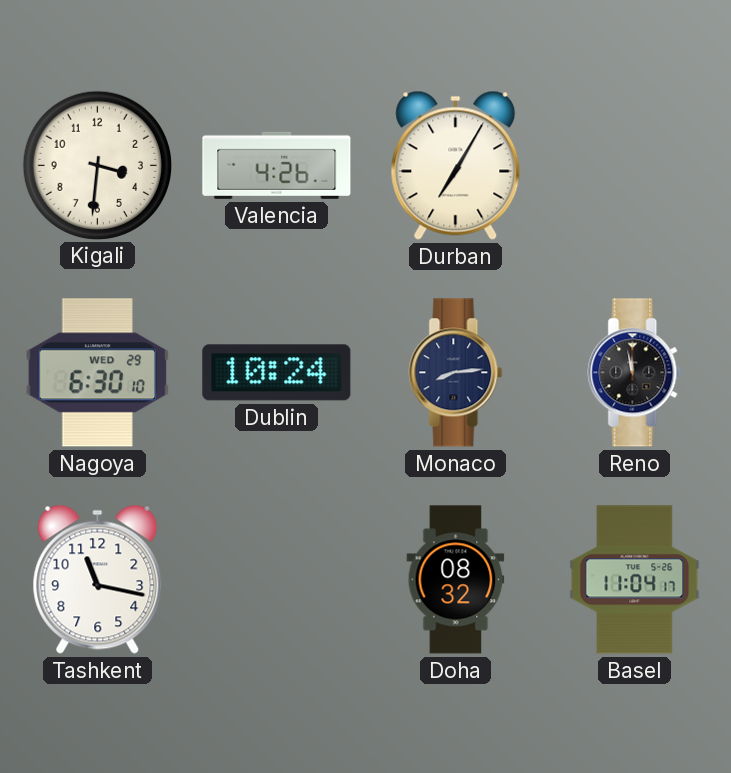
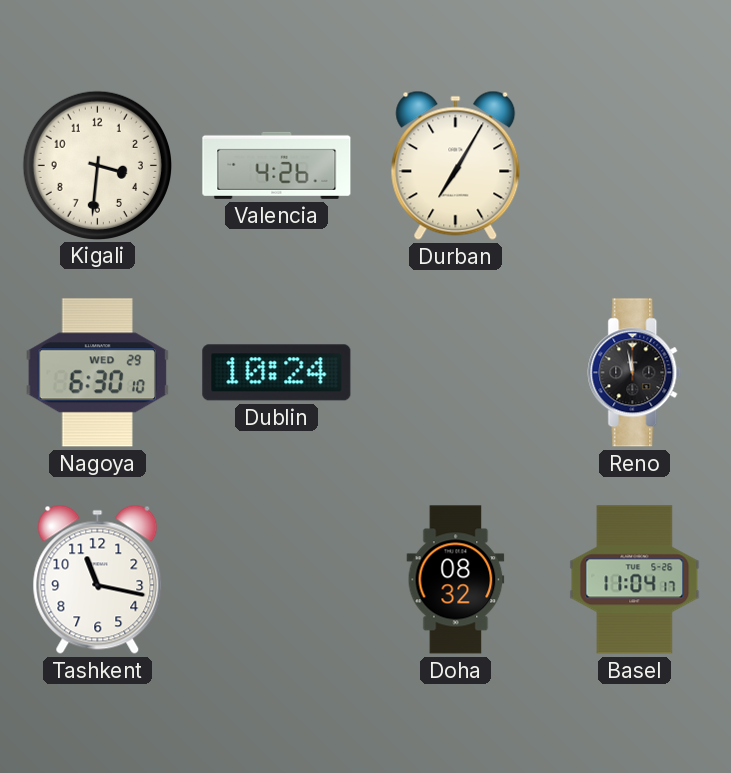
Monaco: 8:14 -> none
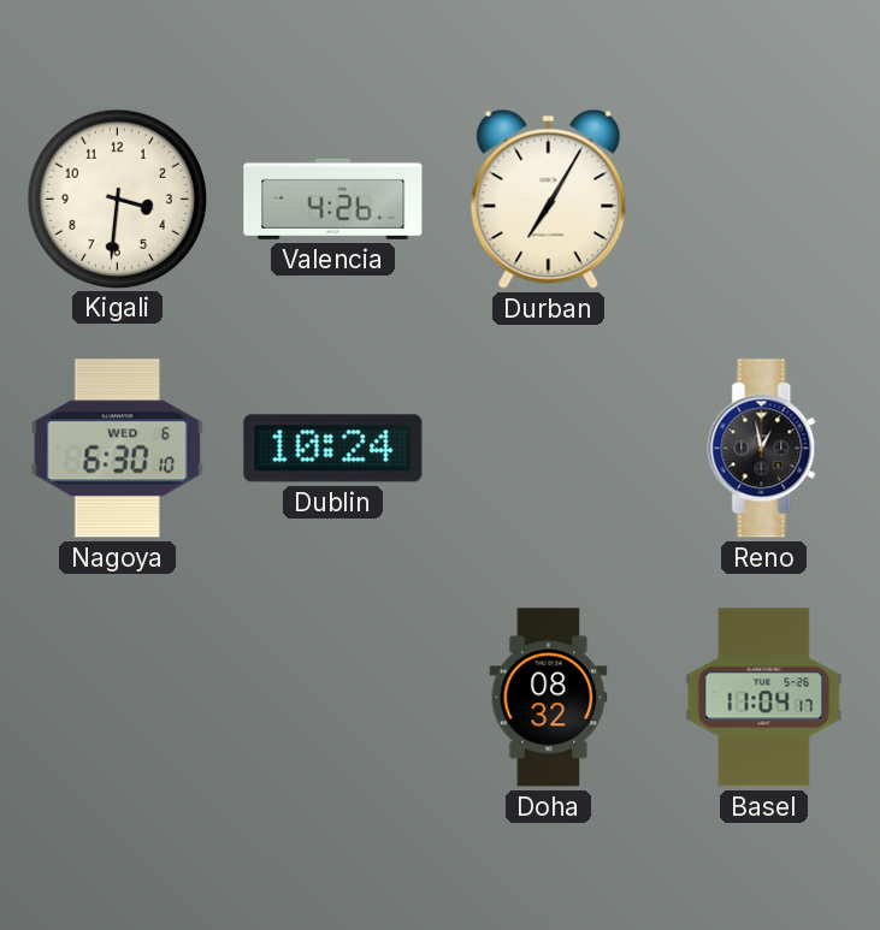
Nagoya date: WED 29 -> WED 6
Reno: 11:58 -> 12:58
Tashkent: 11:17 -> none
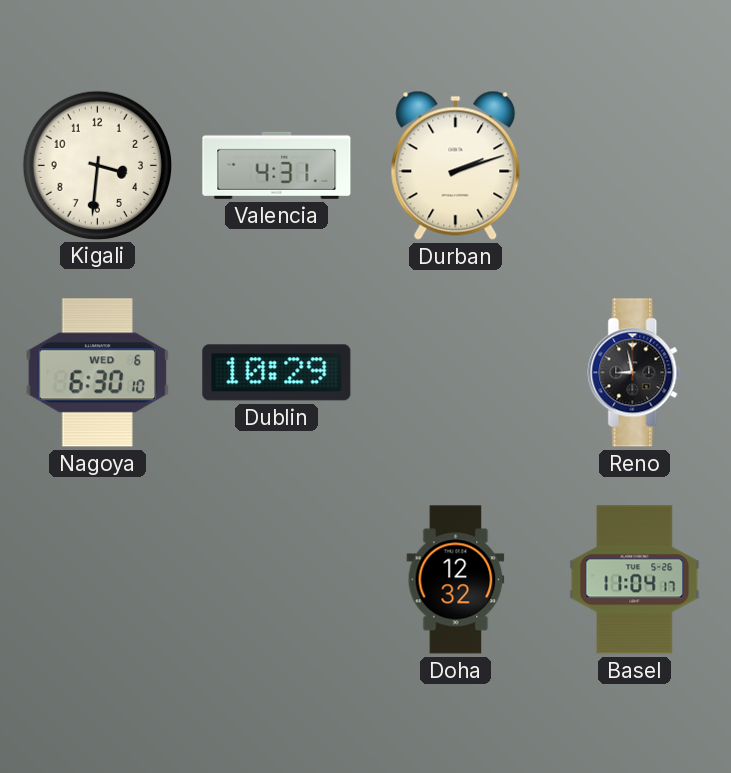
Valencia: 4:26 -> 4:31
Durban: 7:05 -> 2:12
Dublin: 10:24 -> 10:29
Reno: 12:58 -> 8:58
Doha: 08:32 -> 12:32
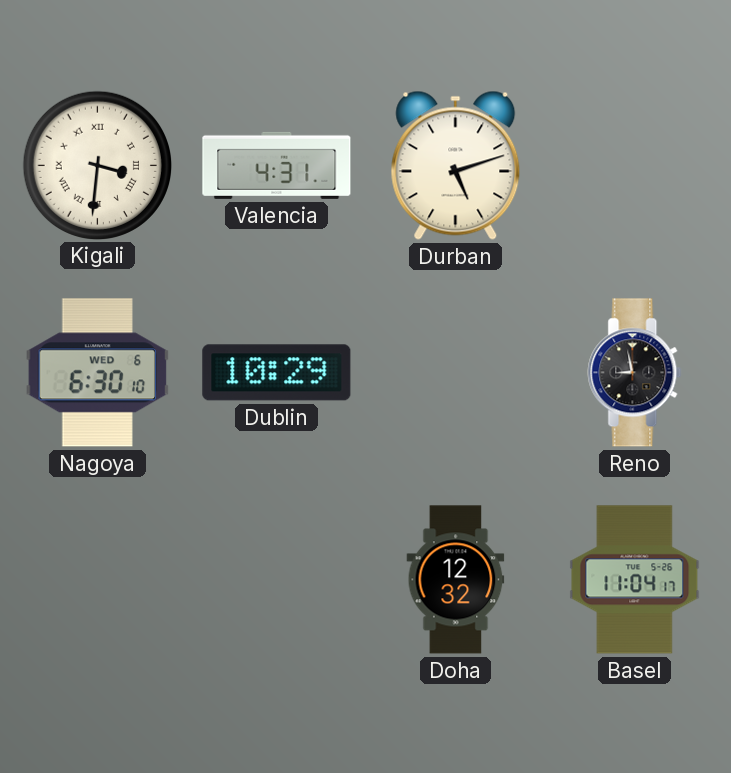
Kigali numerals: Arabic -> Roman
Durban: 2:12 -> 5:12
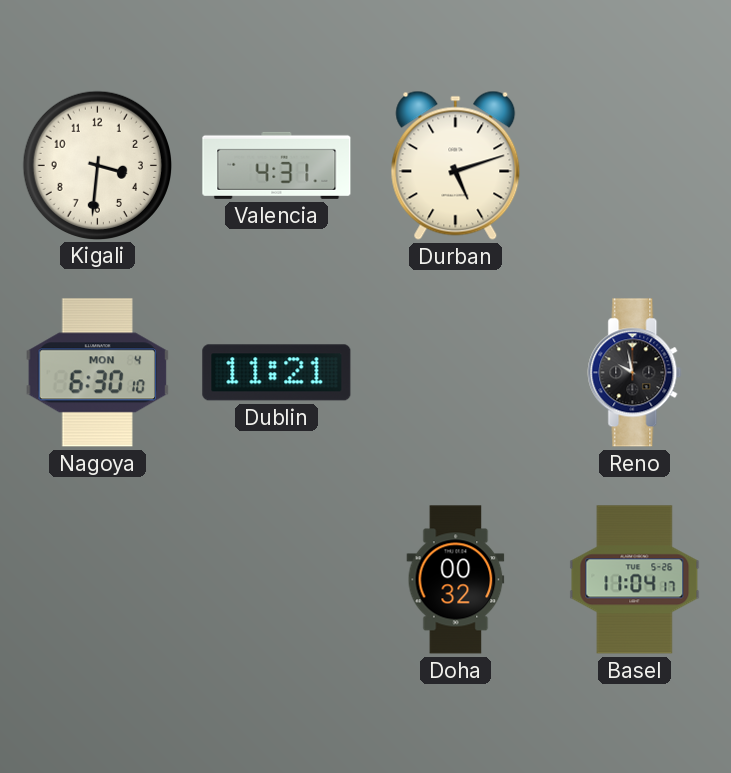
Kigali numerals: Roman -> Arabic
Nagoya date: WED 6 -> MON 4
Dublin: 10:29 -> 11:21
Reno: 8:58 -> 9:58
Doha: 12:32 -> 00:32
